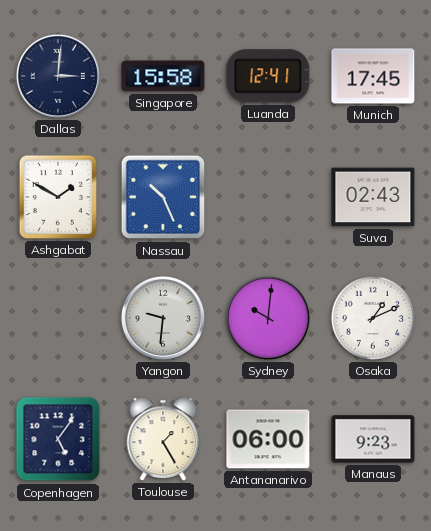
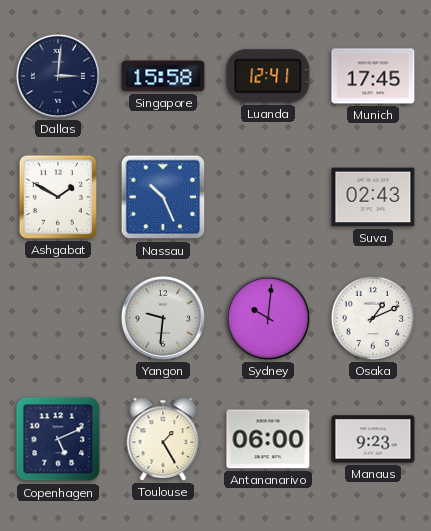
Copenhagen: 5:06 -> 5:11
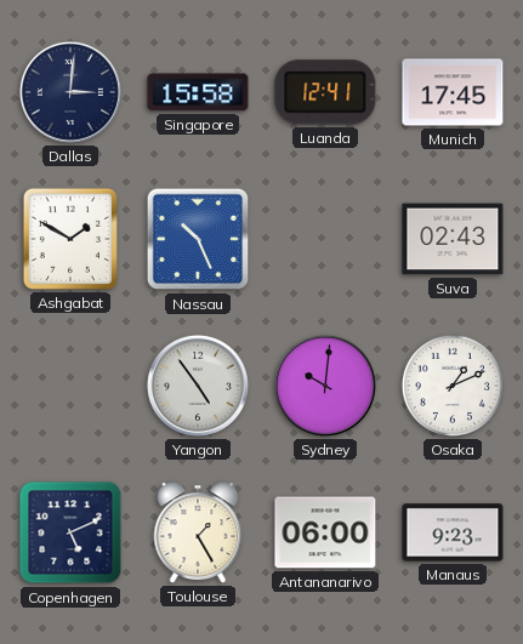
Yangon: 9:31 -> 4:54
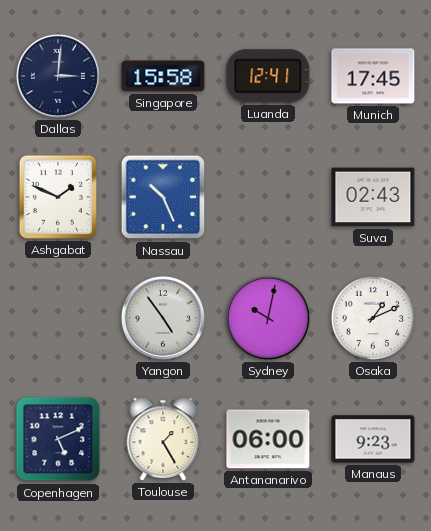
Ashgabat: 1:50 -> 1:49
Sydney: 10:01 -> 10:02
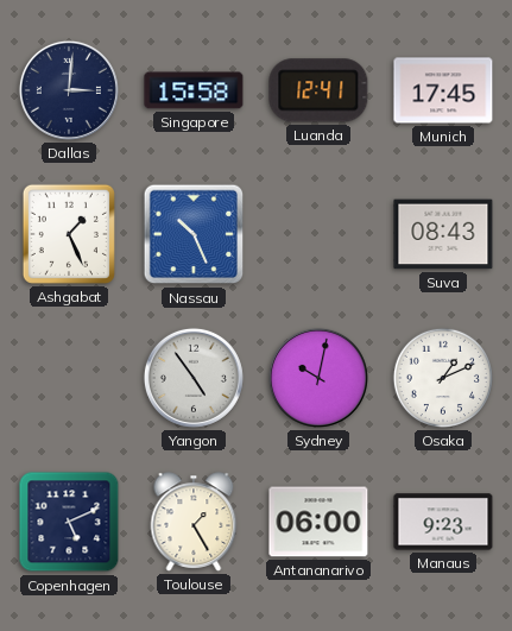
Ashgabat: 1:49 -> 1:26
Suva: 02:43 -> 08:43
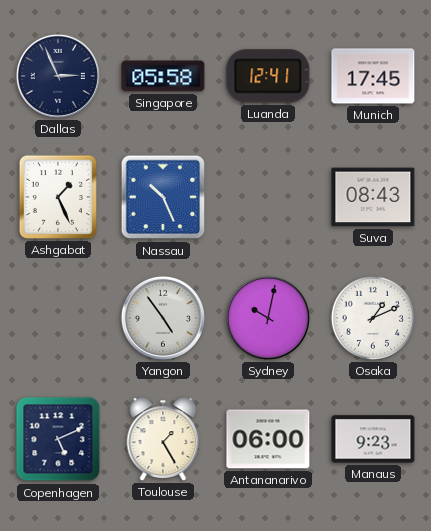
Dallas: 3:01 -> 2:56
Singapore: 15:58 -> 05:58
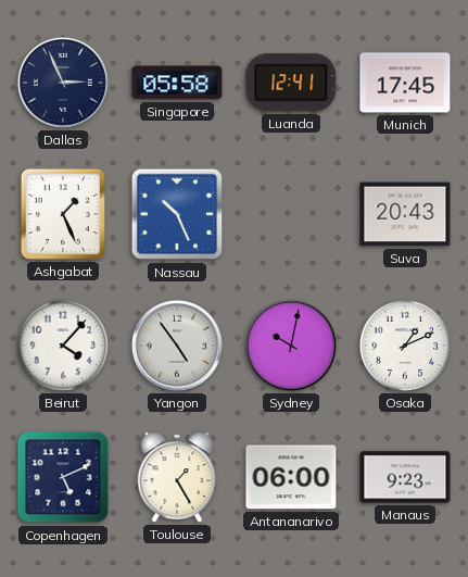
Suva: 08:43 -> 20:43
Beirut: none -> 4:07
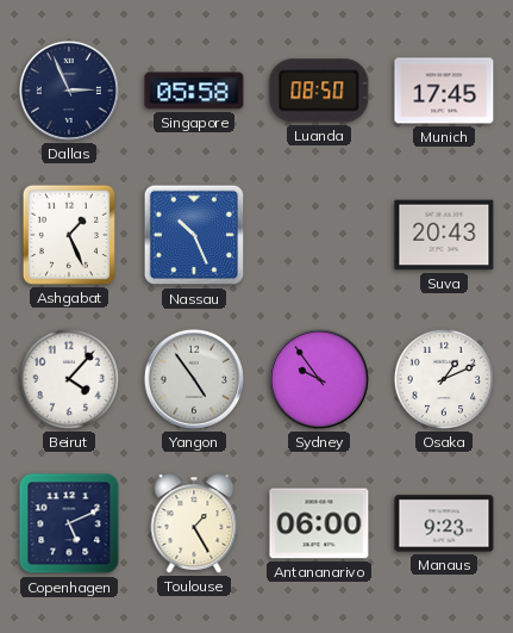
Luanda: 12:41 -> 08:50
Sydney: 10:02 -> 9:54
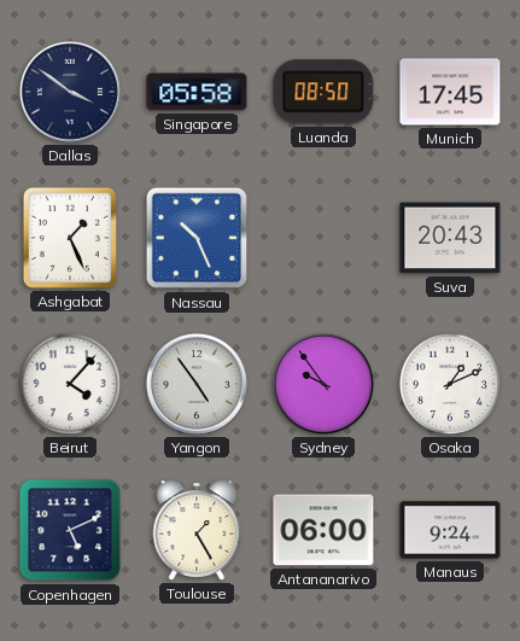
Dallas: 2:56 -> 3:51
Manaus: 9:23 -> 9:24
